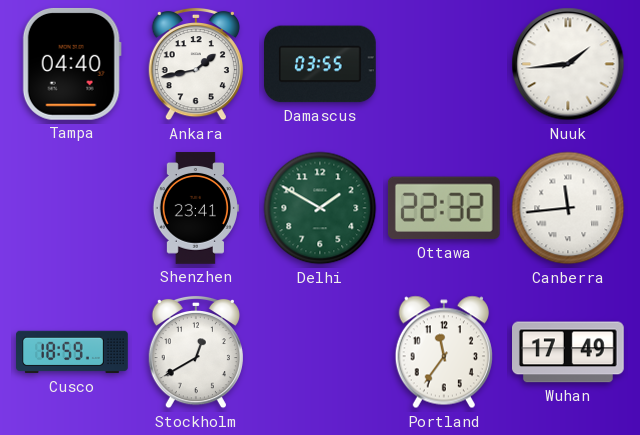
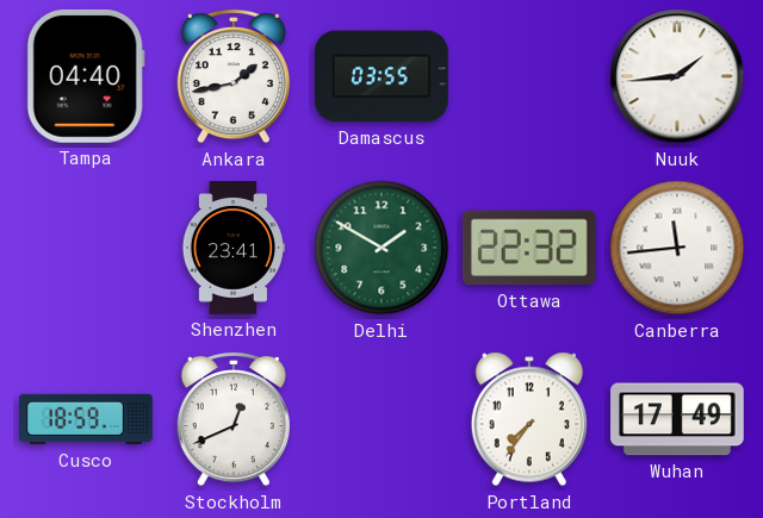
Stockholm: 12:40 -> 12:41
Portland: 11:36 -> 7:36
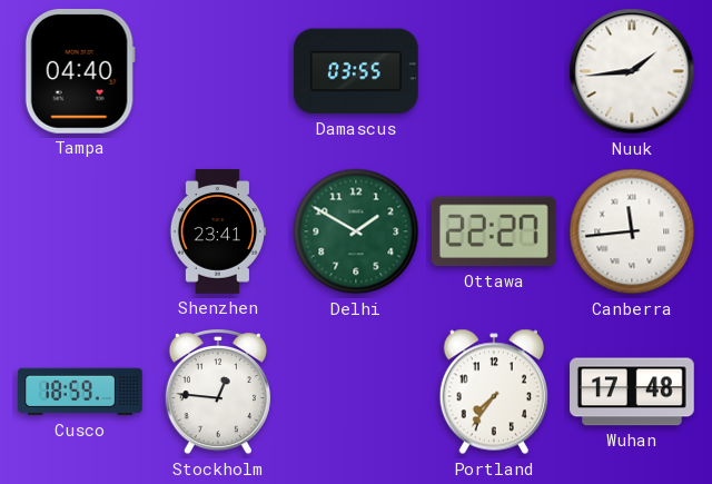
Ankara: 1:43 -> none
Ottawa: 22:32 -> 22:27
Stockholm: 12:41 -> 12:46
Wuhan: 17:49 -> 17:48
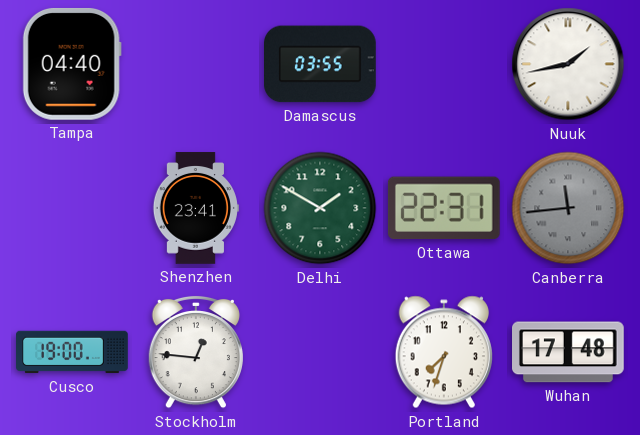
Nuuk: 1:44 -> 1:43
Ottawa: 22:27 -> 22:31
Canberra dial: white -> grey
Cusco: 18:59 -> 19:00
Portland: 7:36 -> 7:33
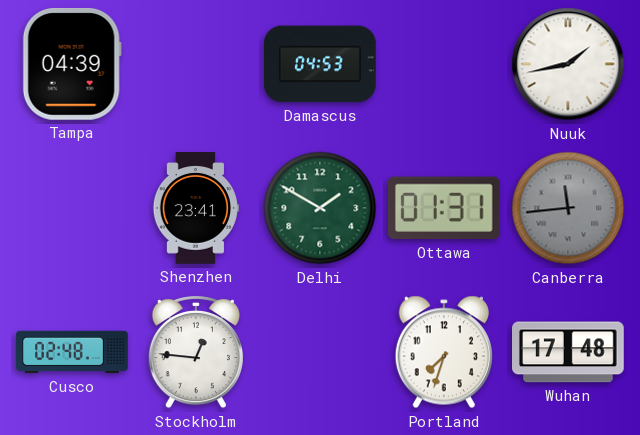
Tampa: 04:40 -> 04:39
Damascus: 03:55 -> 04:53
Ottawa: 22:31 -> 01:31
Cusco: 19:00 -> 02:48
